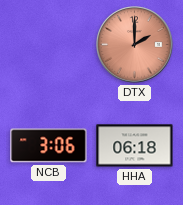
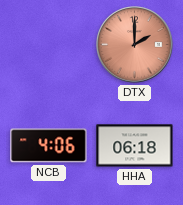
NCB: 3:06 -> 4:06
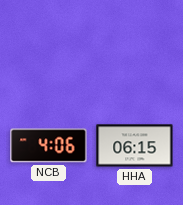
DTX: 2:00 -> none
HHA: 06:18 -> 06:15
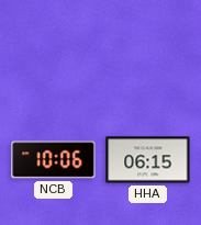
NCB: 4:06 -> 10:06
